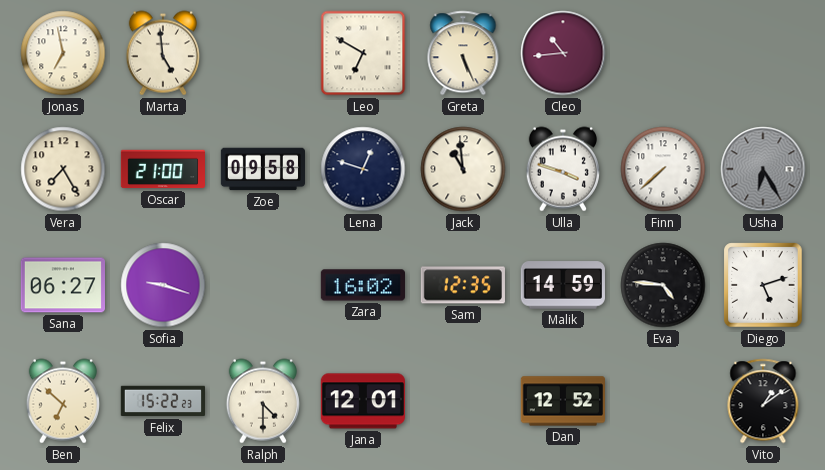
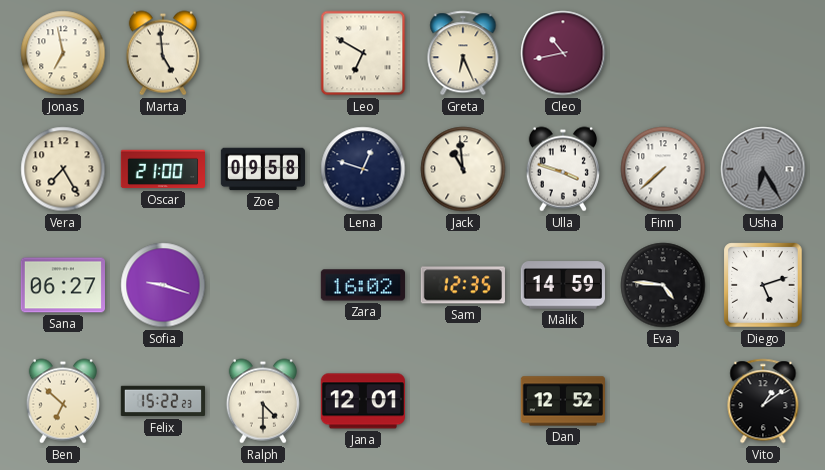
Greta: 5:26 -> 6:26
Cleo: 10:44 -> 10:43
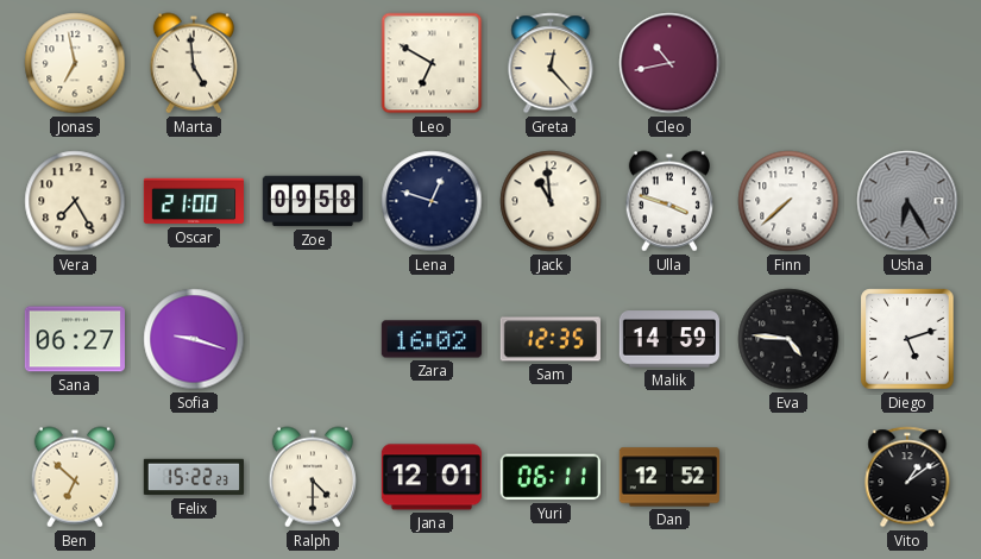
Greta: 6:26 -> 12:23
Yuri: none -> 06:11
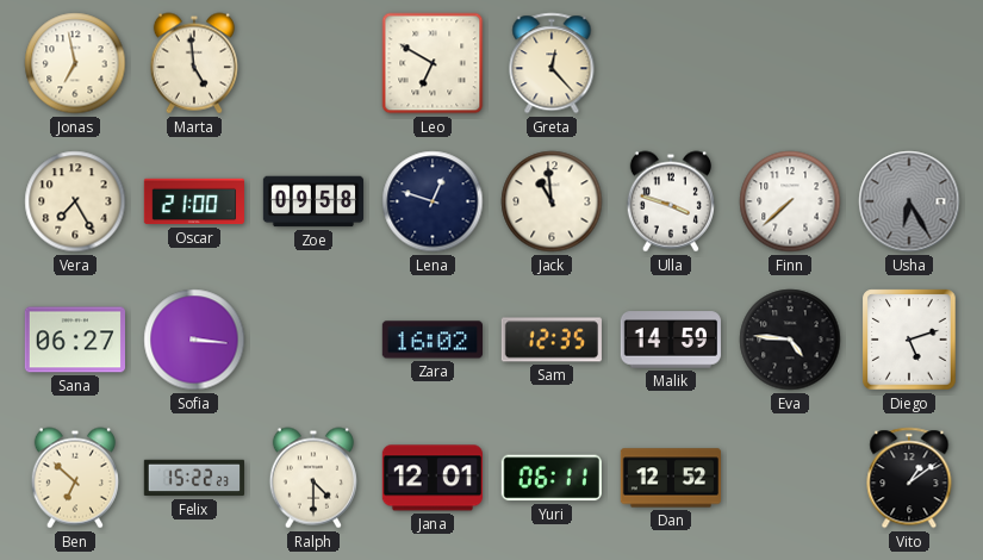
Cleo: 10:43 -> none
Sofia: 9:18 -> 3:16
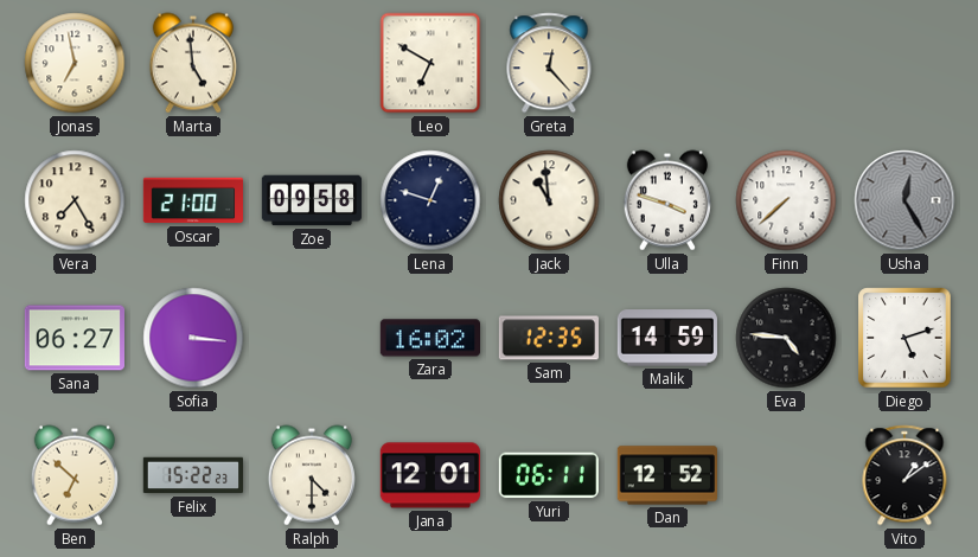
Usha: 6:25 -> 12:25
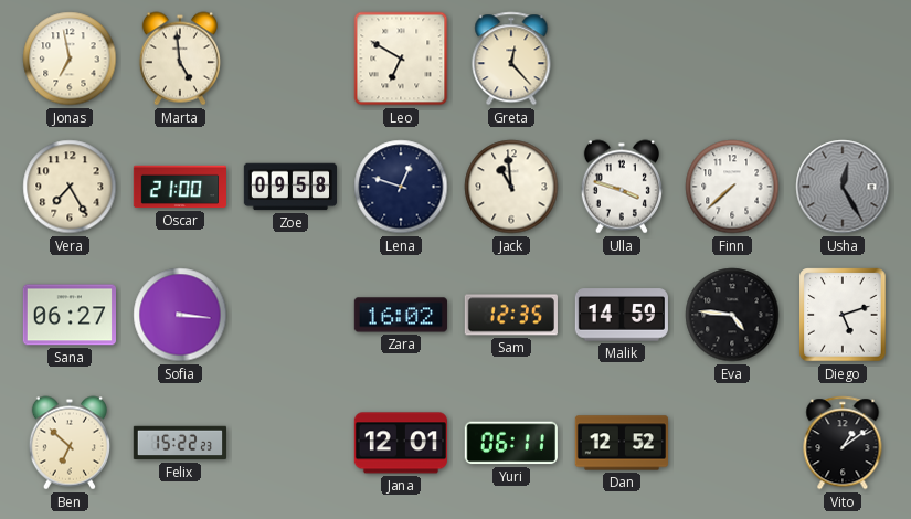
Ralph: 4:30 -> none
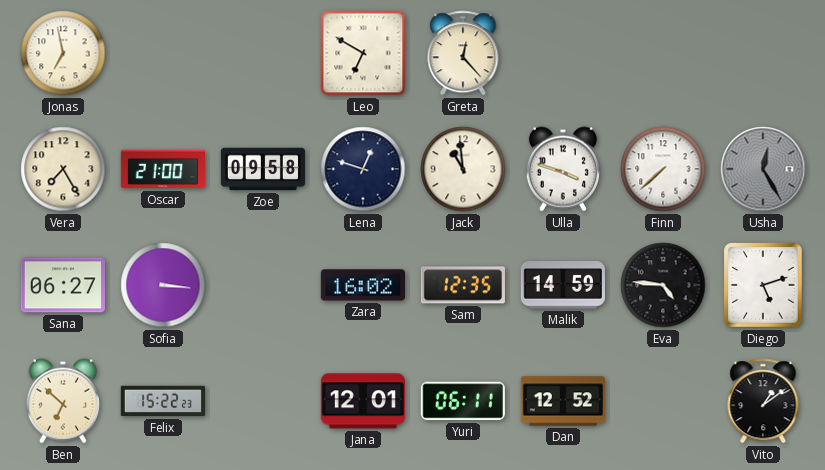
Marta: 4:59 -> none
